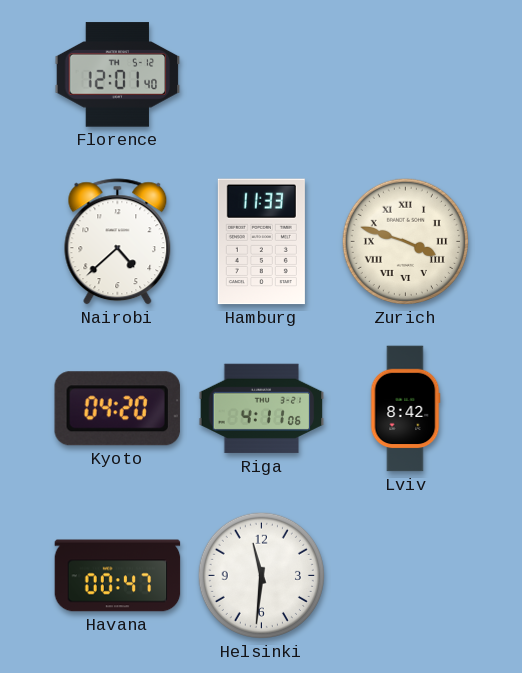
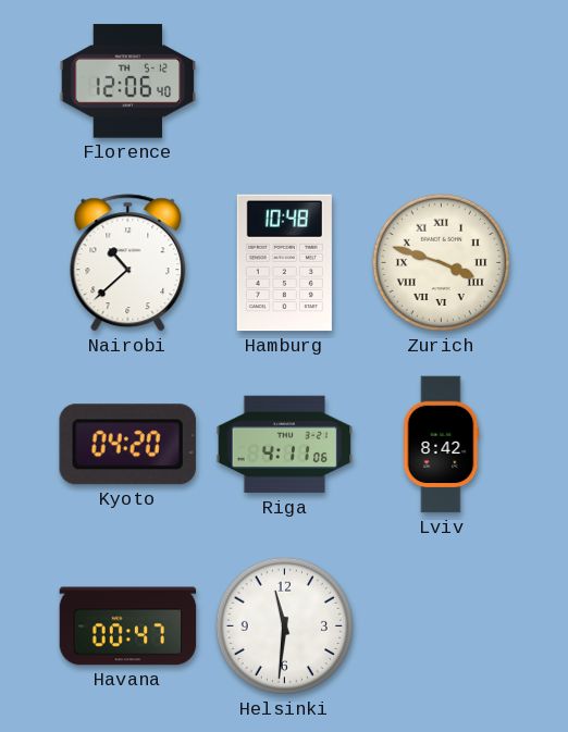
Florence: 12:01 -> 12:06
Nairobi: 4:38 -> 10:38
Hamburg: 11:33 -> 10:48
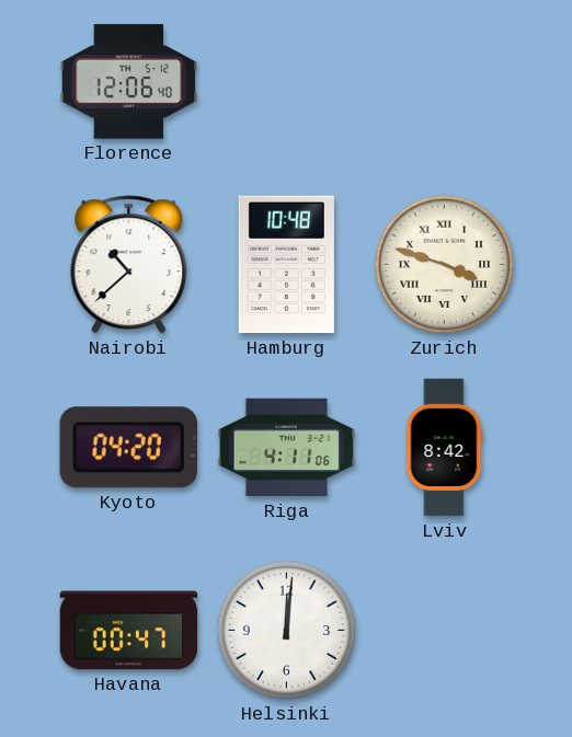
Helsinki: 11:31 -> 12:01
